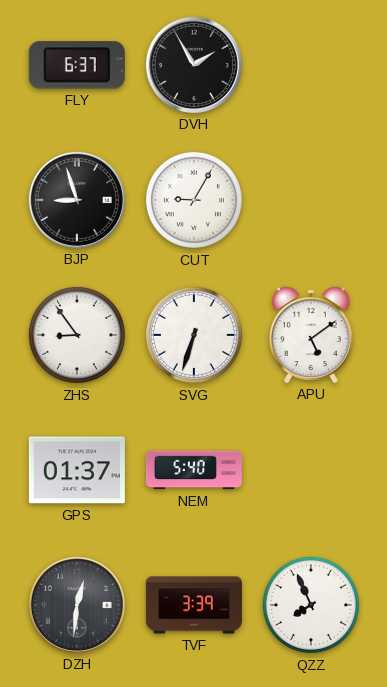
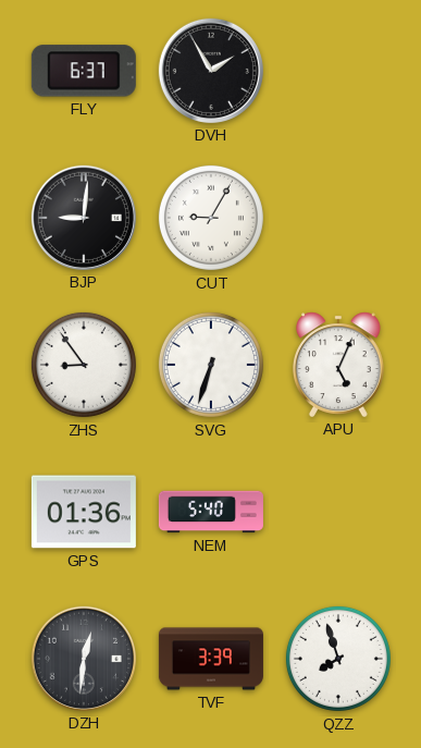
BJP: 8:57 -> 9:01
APU: 5:09 -> 5:04
GPS: 01:37 -> 01:36
QZZ: 7:56 -> 7:57
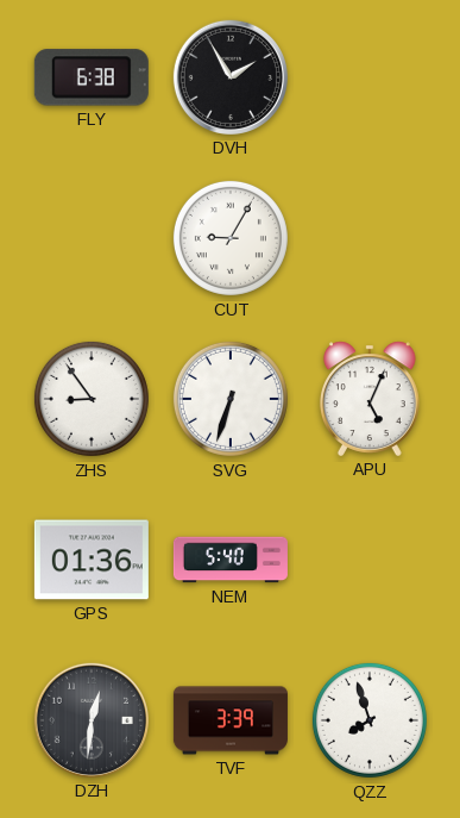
FLY: 6:37 -> 6:38
BJP: 9:01 -> none
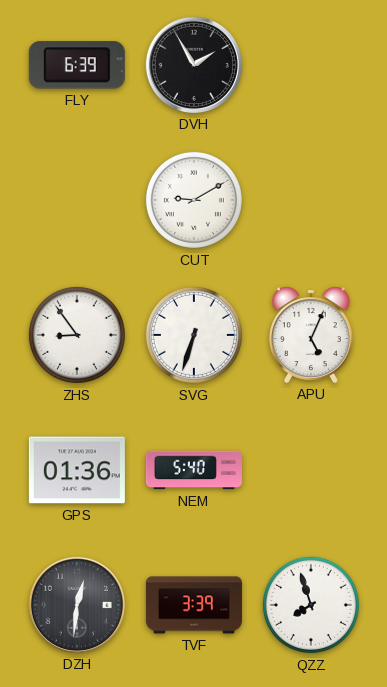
FLY: 6:38 -> 6:39
CUT: 9:05 -> 9:10
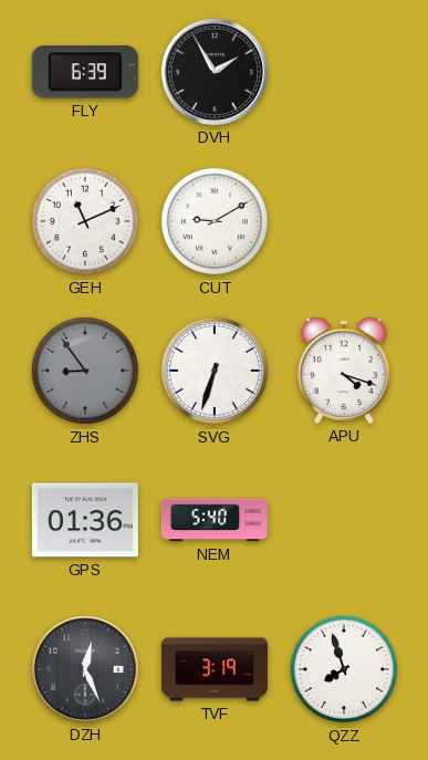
GEH: none -> 11:11
ZHS dial: white -> grey
APU: 5:04 -> 4:18
DZH: 12:31 -> 12:26
TVF: 3:39 -> 3:19
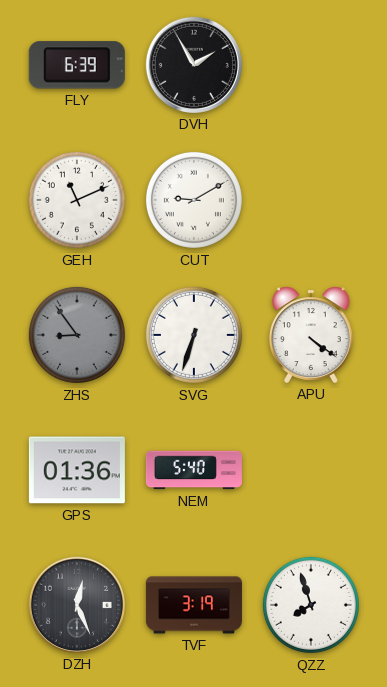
APU: 4:18 -> 4:21
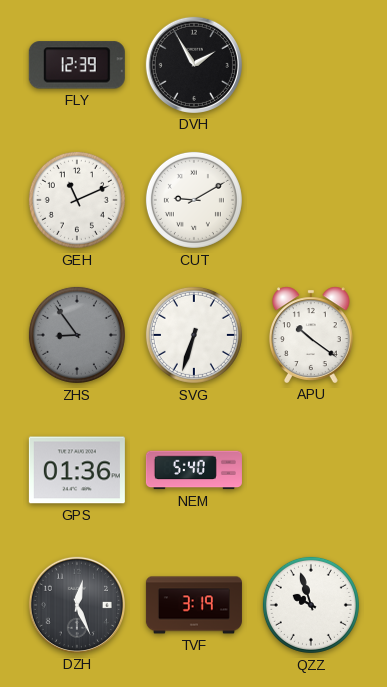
FLY: 6:39 -> 12:39
APU: 4:21 -> 10:21
QZZ: 7:57 -> 9:57
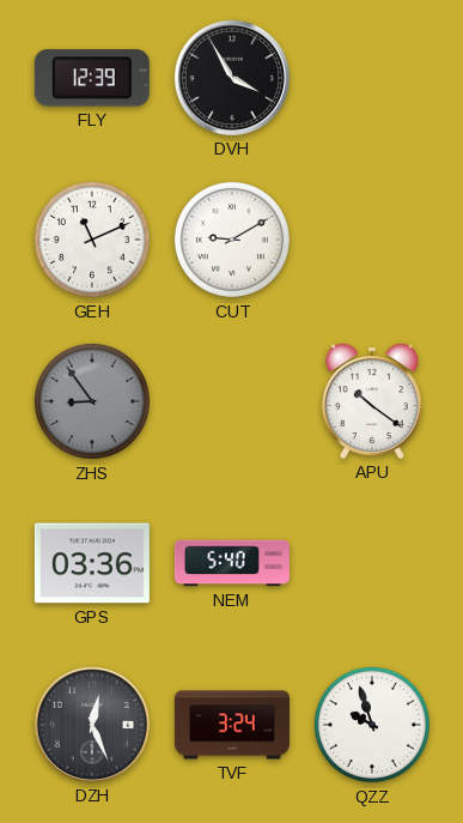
DVH: 1:55 -> 3:55
SVG: 6:33 -> none
GPS: 01:36 -> 03:36
TVF: 3:19 -> 3:24
